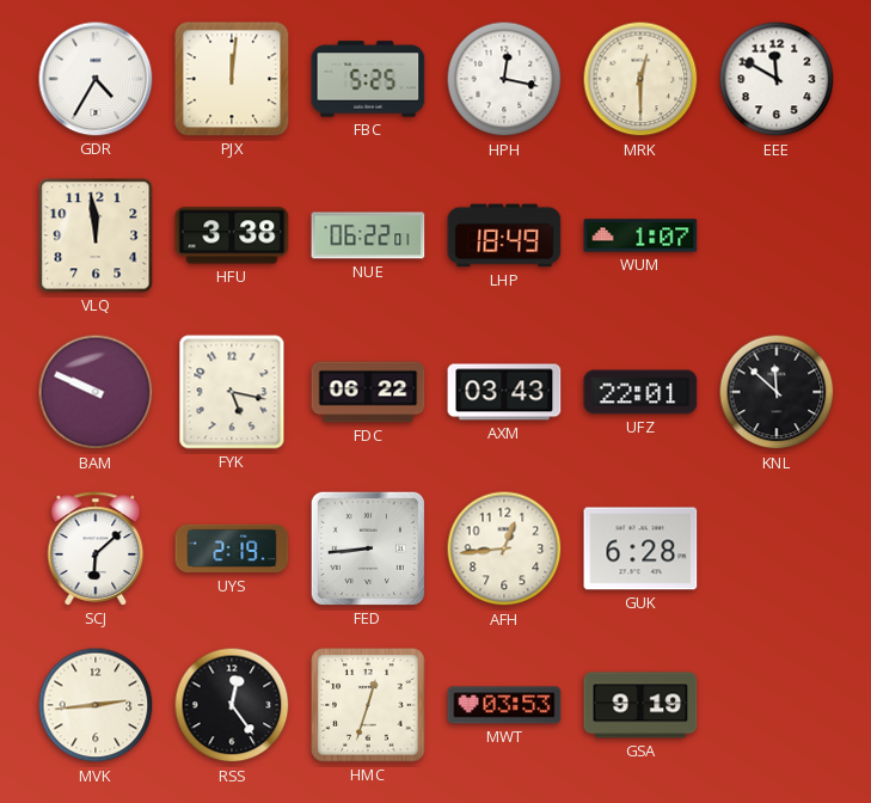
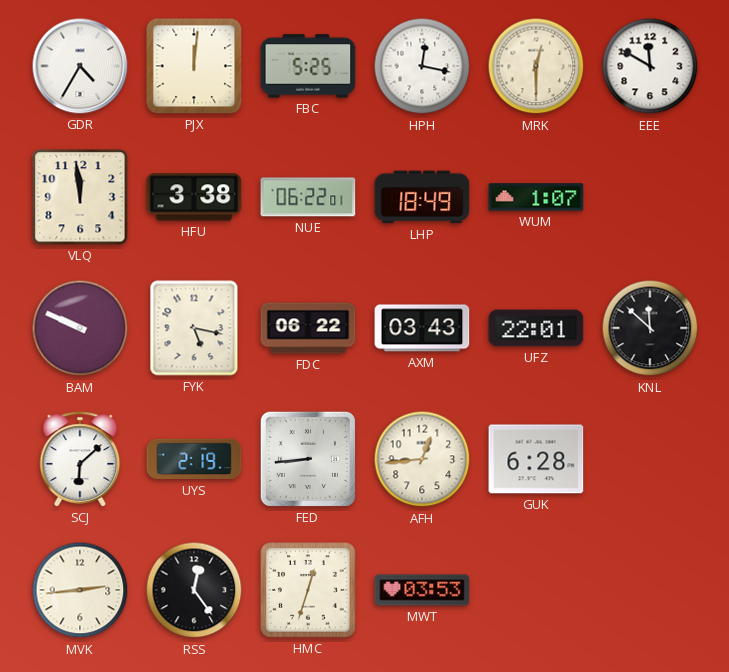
GSA: 9:19 -> none
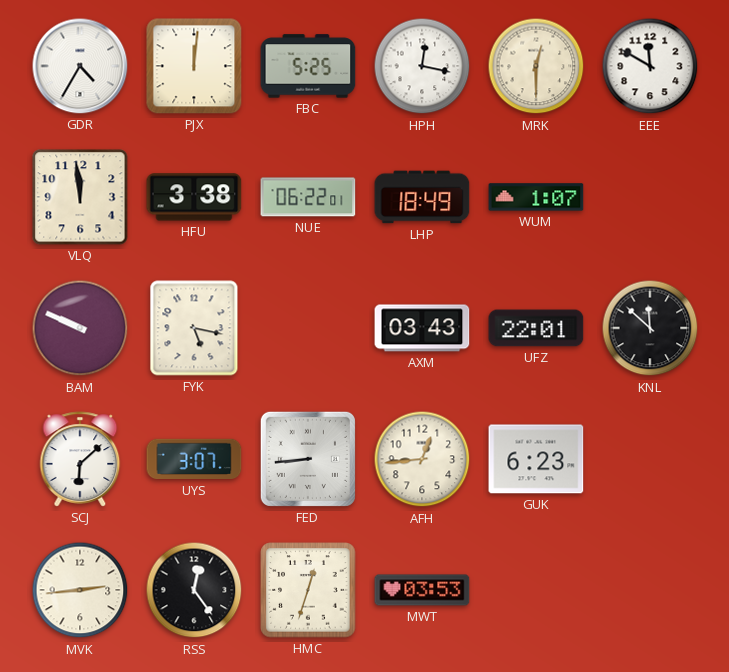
FDC: 06:22 -> none
UYS: 2:19 -> 3:07
GUK: 6:28 -> 6:23
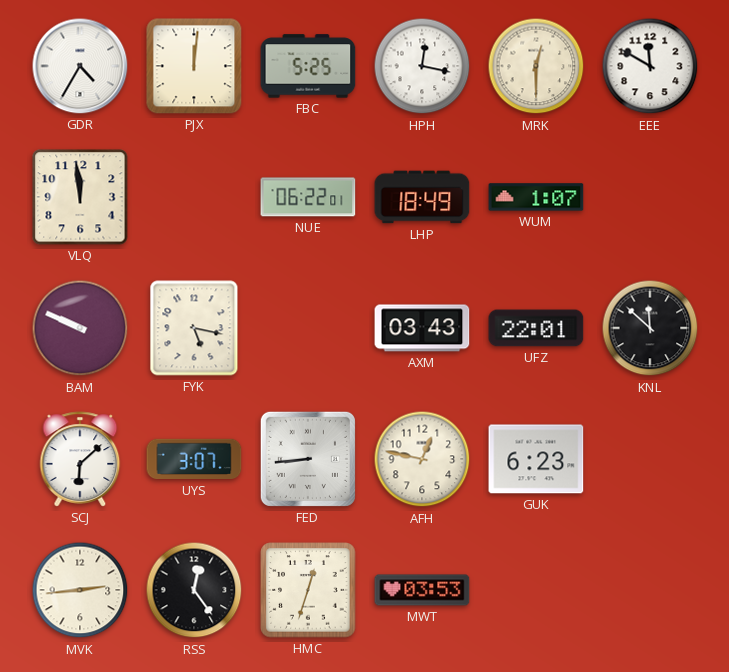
HFU: 3:38 -> none
AFH: 12:44 -> 12:47
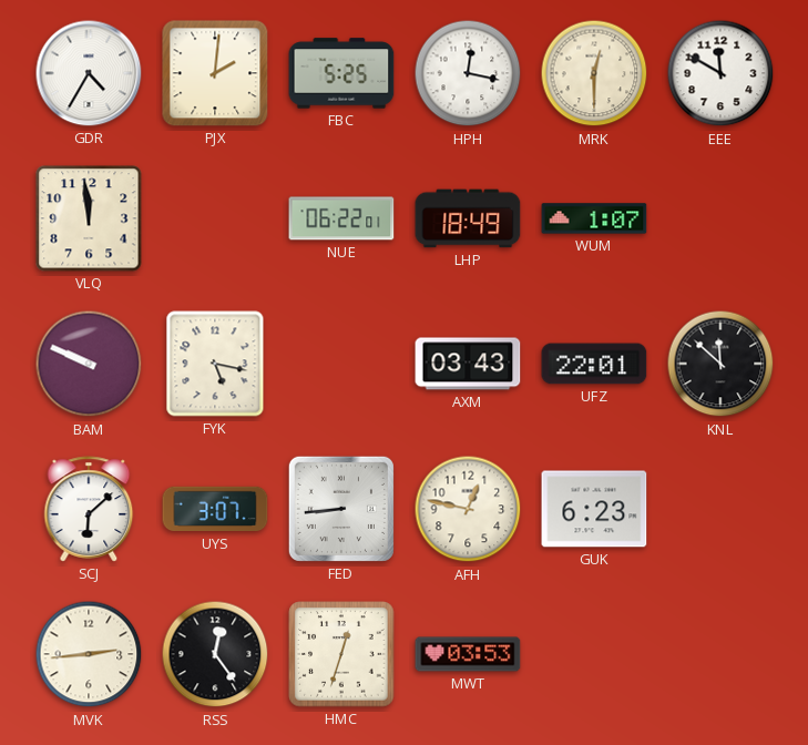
PJX: 12:01 -> 2:01
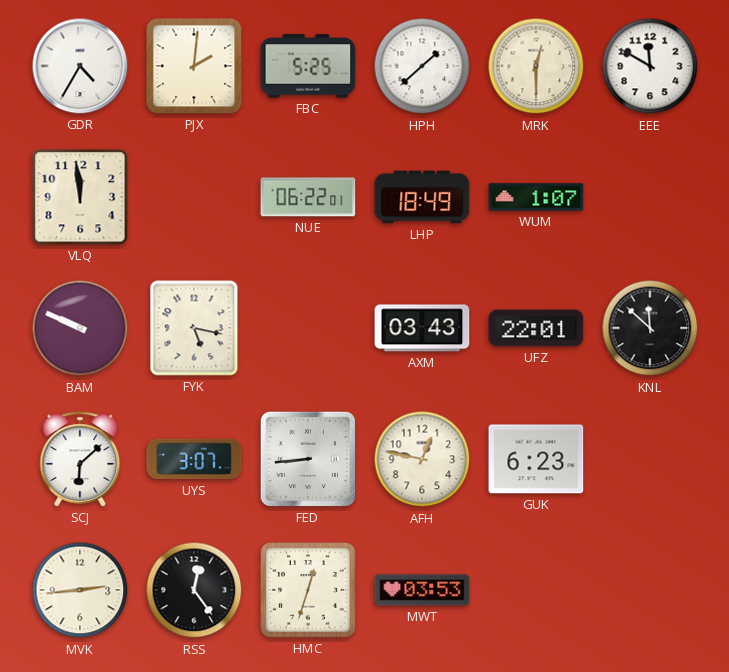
HPH: 12:17 -> 1:38
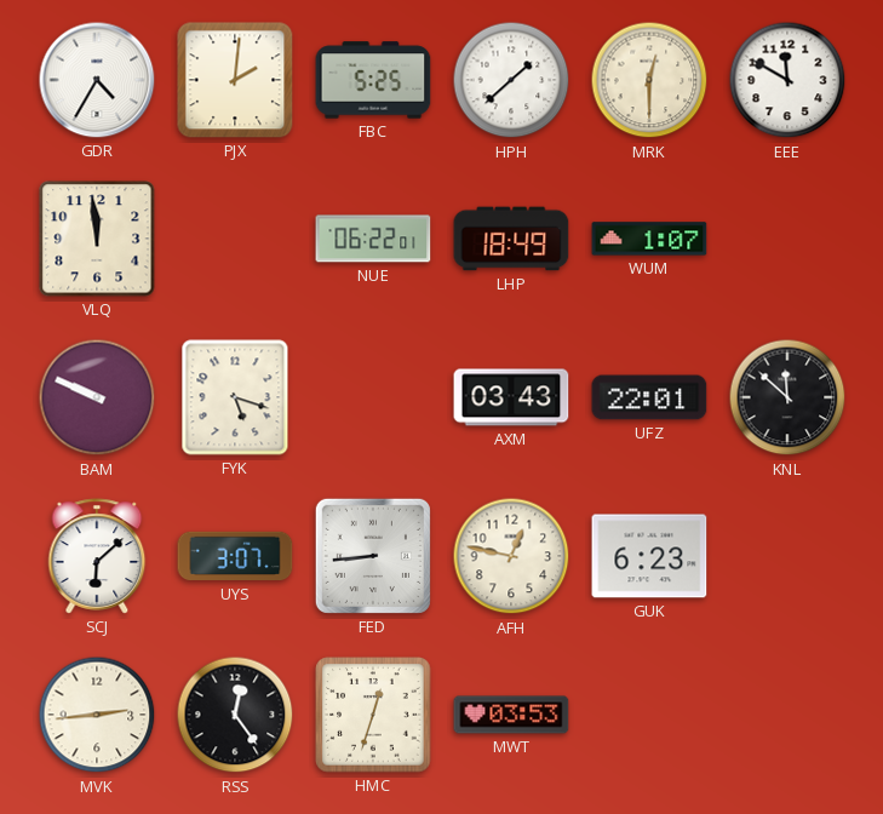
FYK: 5:17 -> 5:18
